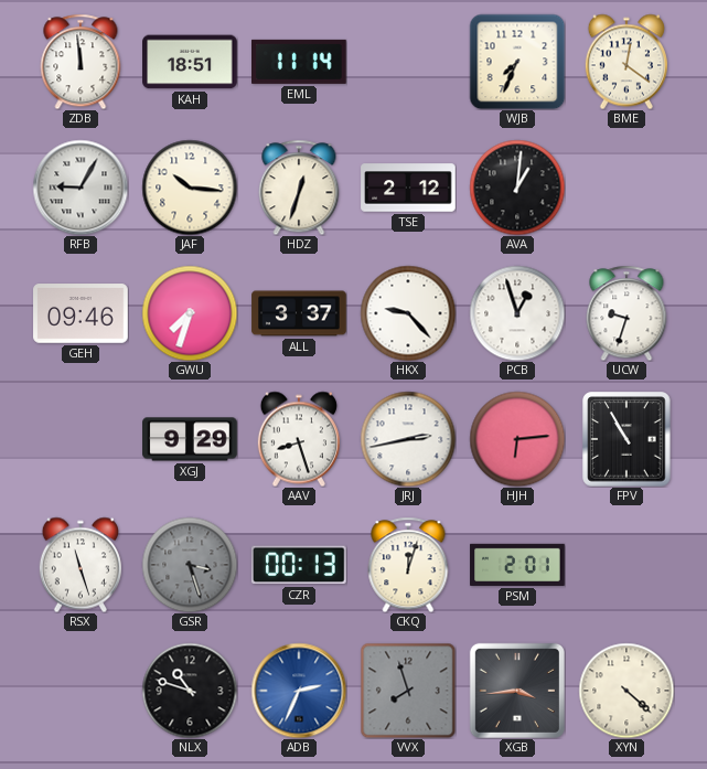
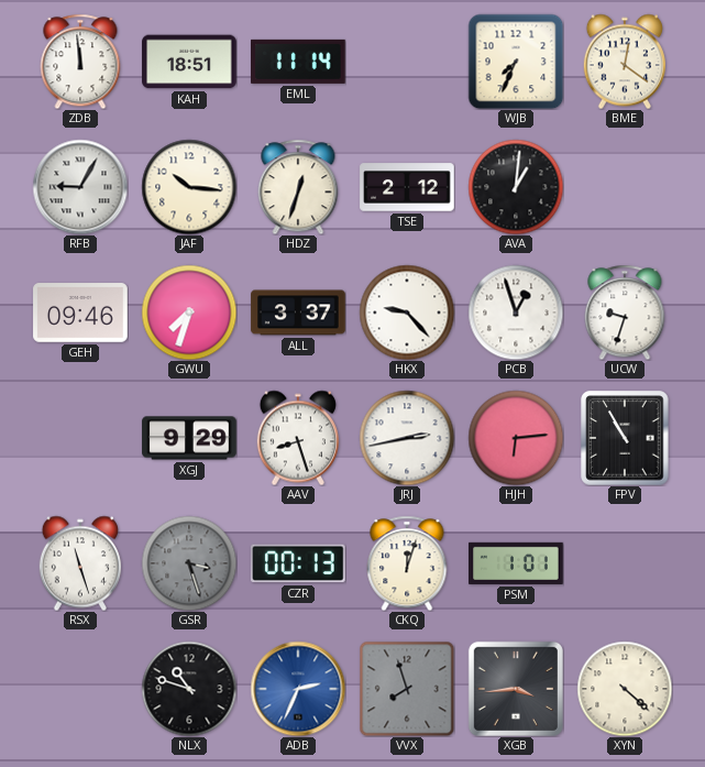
PSM: 2:01 -> 1:01
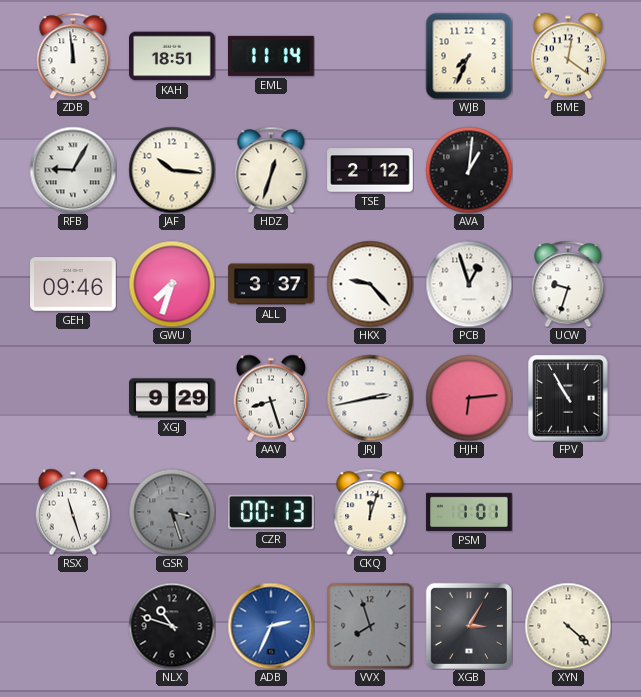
XGB: 3:44 -> 3:05
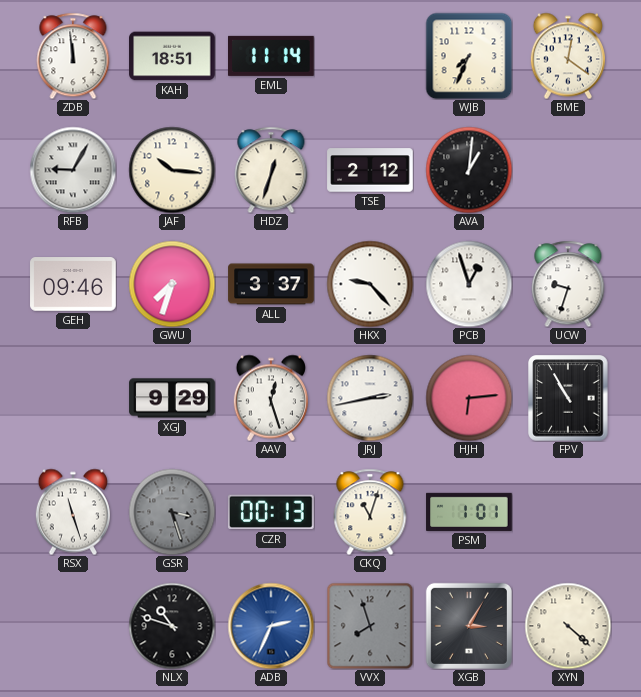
AAV: 8:27 -> 12:27
CKQ: 12:03 -> 11:03
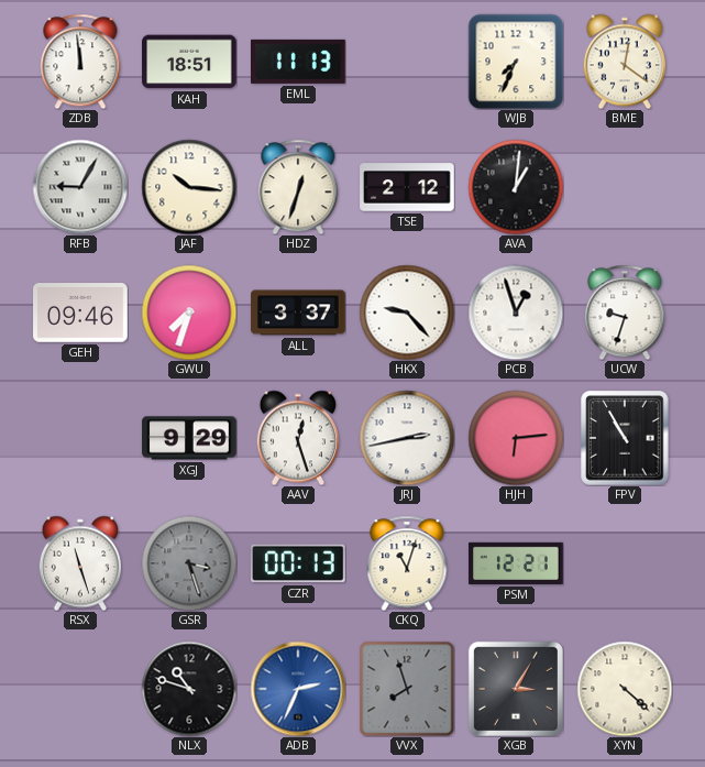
EML: 11:14 -> 11:13
PSM: 1:01 -> 12:21
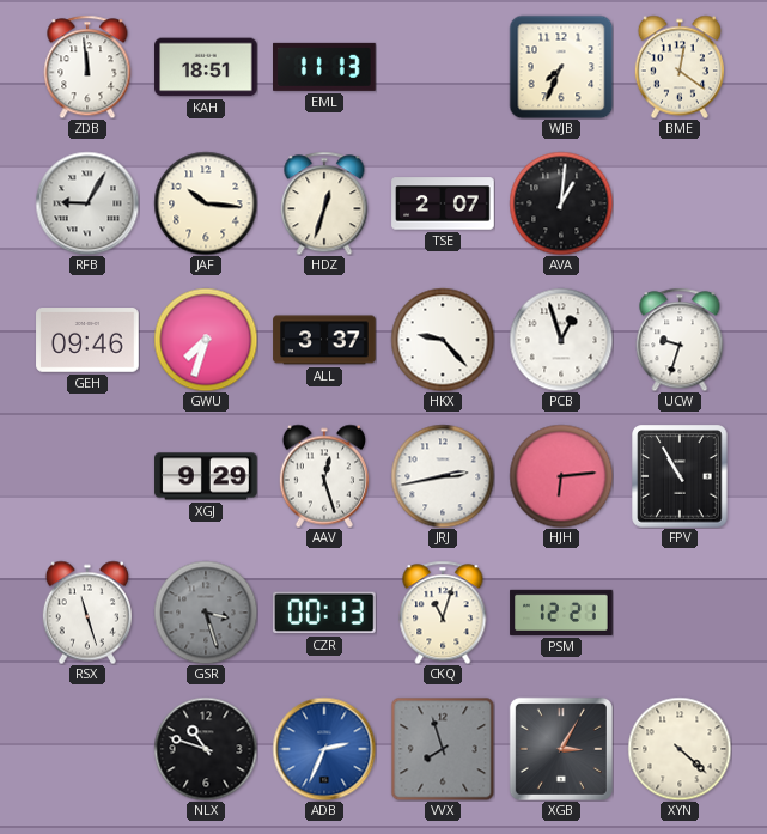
TSE: 2:12 -> 2:07
